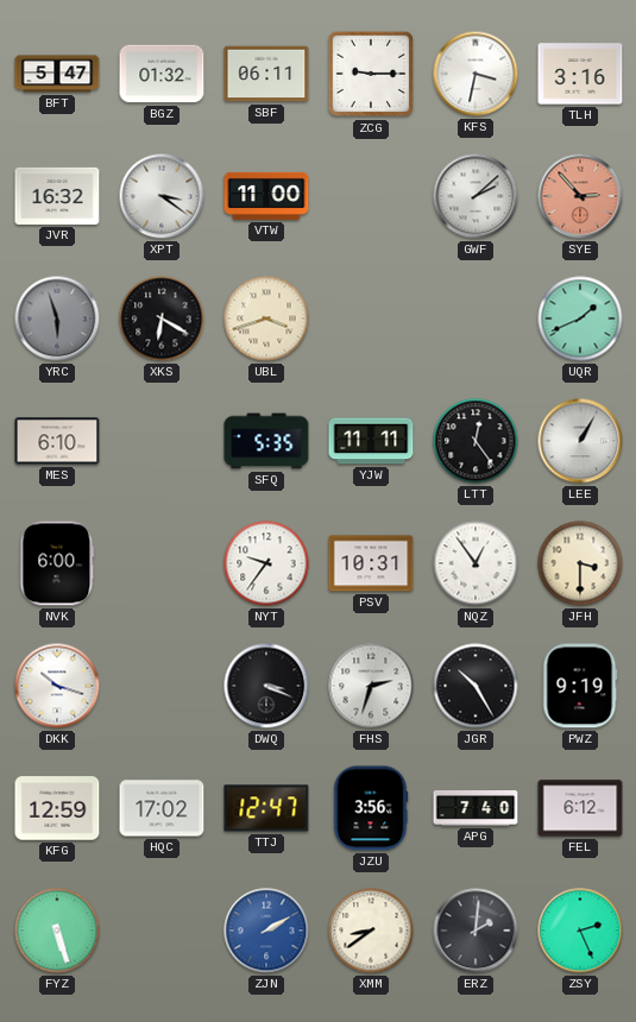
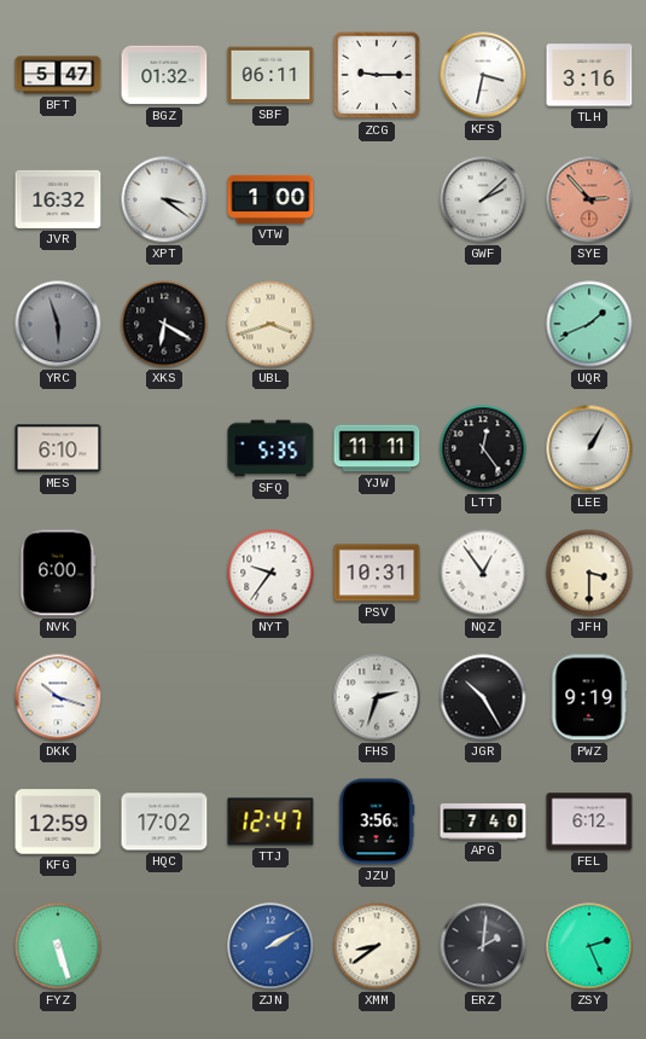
VTW: 11:00 -> 1:00
DWQ: 3:19 -> none
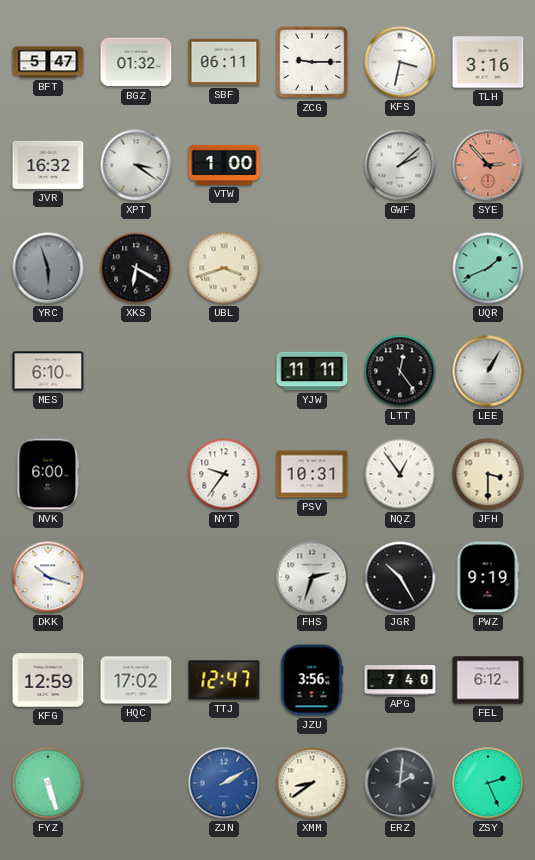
SFQ: 5:35 -> none
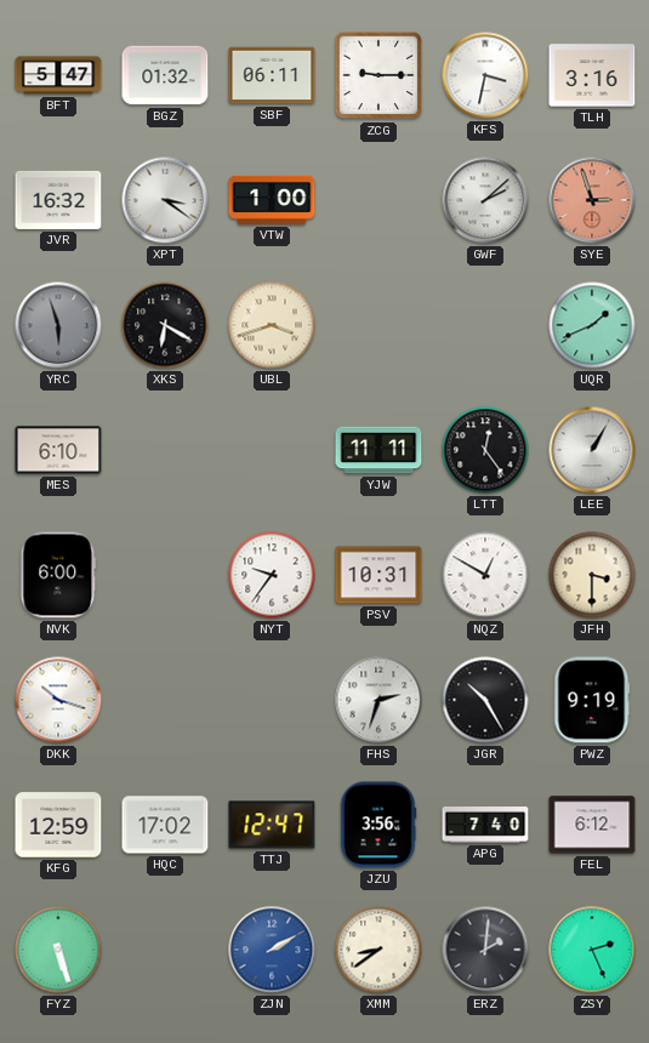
SYE: 2:53 -> 2:57
NQZ: 12:54 -> 12:50
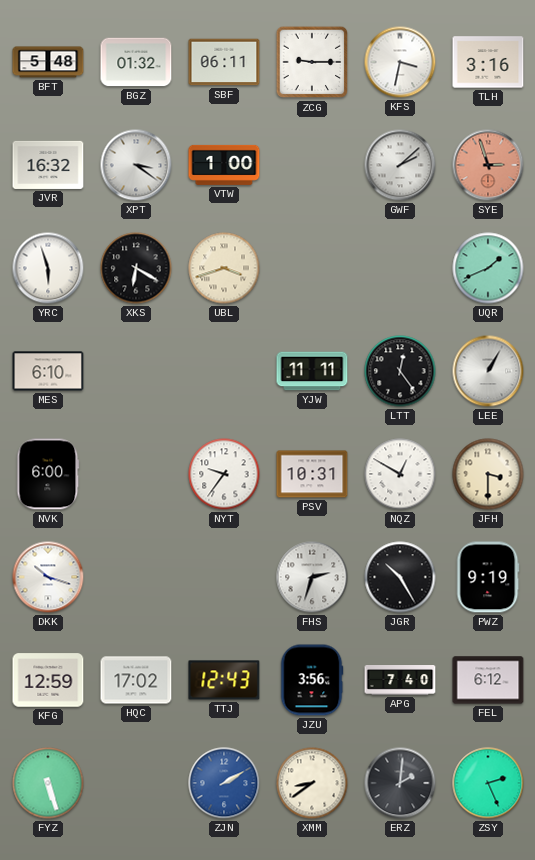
BFT: 5:47 -> 5:48
YRC dial: grey -> white
TTJ: 12:47 -> 12:43
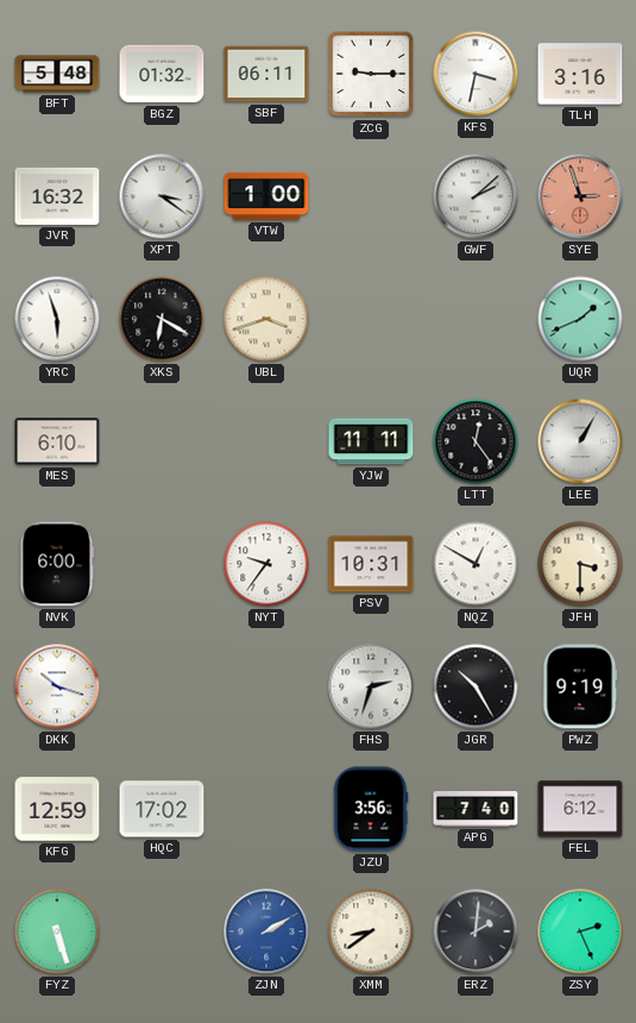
TTJ: 12:43 -> none
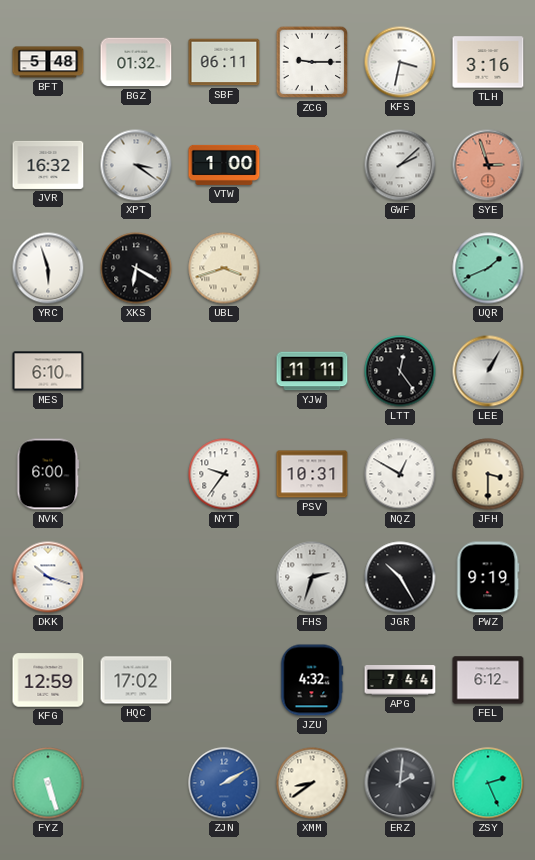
JZU: 3:56 -> 4:32
APG: 7:40 -> 7:44
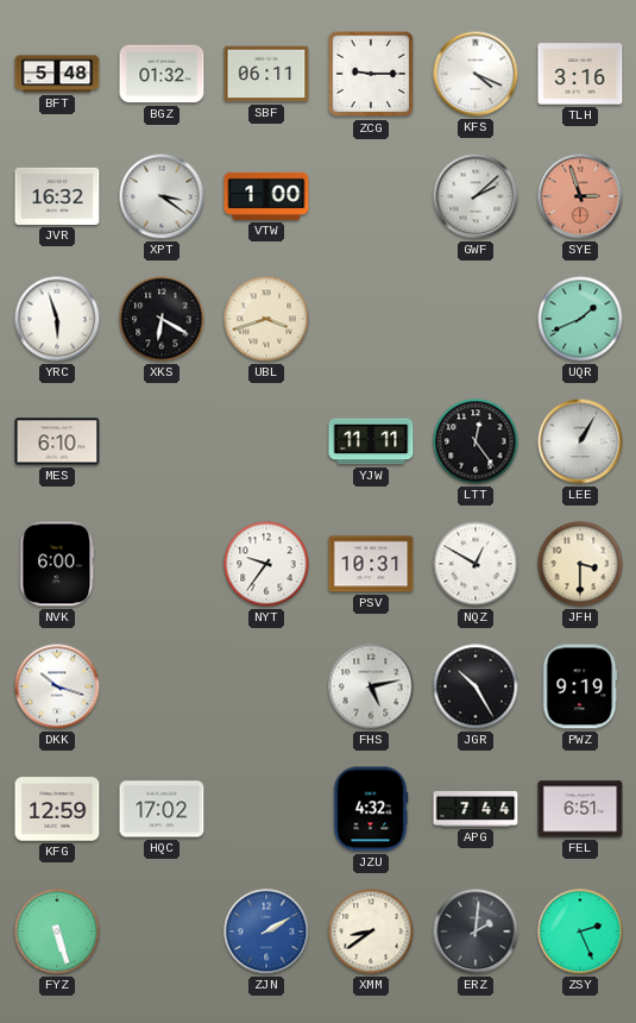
KFS: 3:32 -> 4:19
FHS: 2:33 -> 5:13
FEL: 6:12 -> 6:51
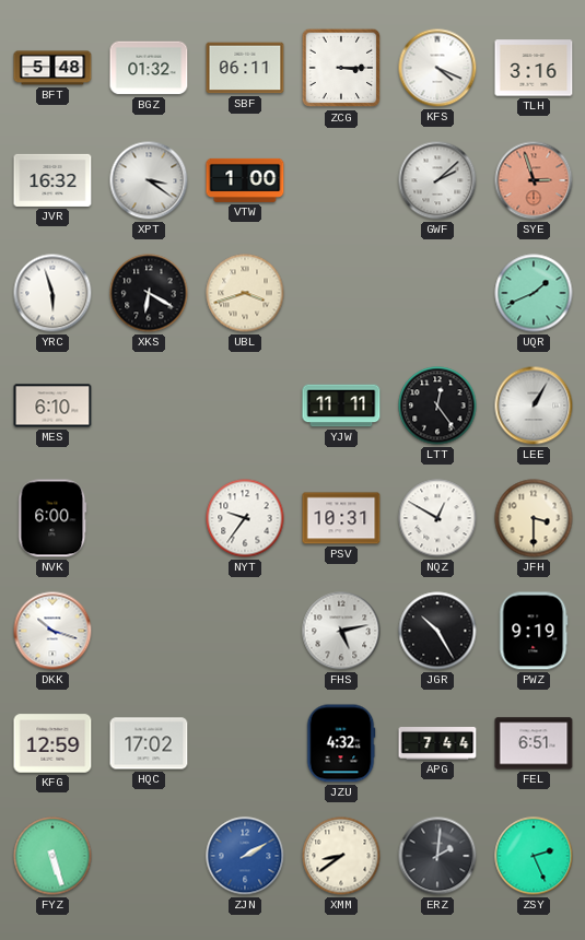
ZCG: 9:15 -> 3:15
